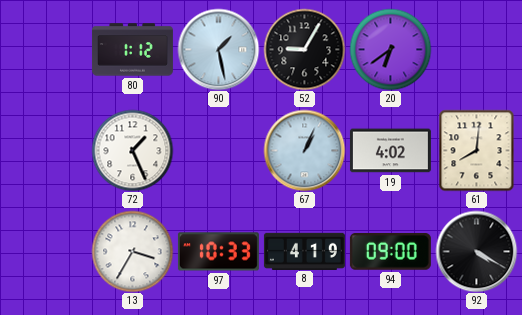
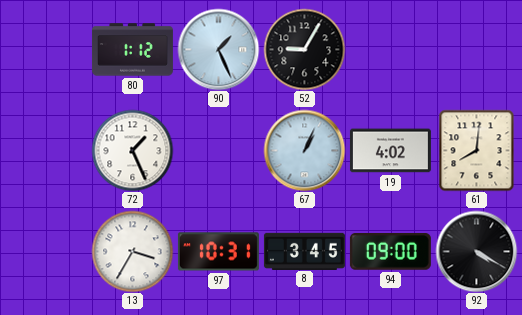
90: 1:28 -> 1:26
20: 6:39 -> none
97: 10:33 -> 10:31
8: 4:19 -> 3:45
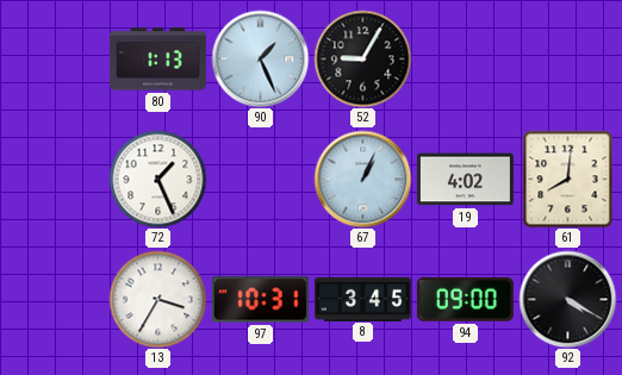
80: 1:12 -> 1:13
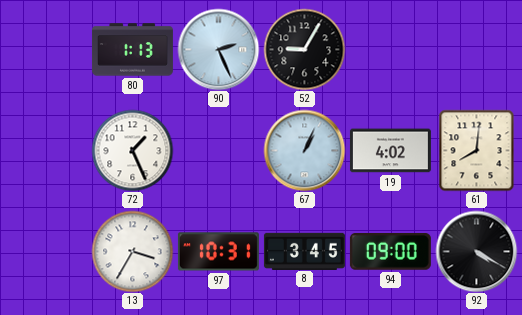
90: 1:26 -> 2:26
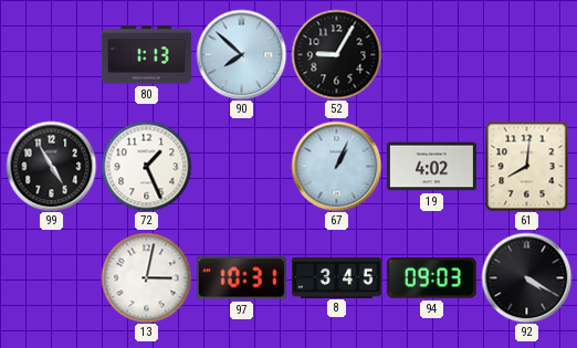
90: 2:26 -> 7:52
99: none -> 4:55
13: 3:35 -> 3:02
94: 09:00 -> 09:03
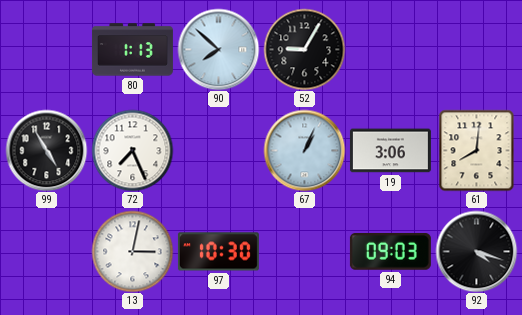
72: 1:26 -> 7:26
19: 4:02 -> 3:06
97: 10:31 -> 10:30
8: 3:45 -> none
92: 4:20 -> 4:18
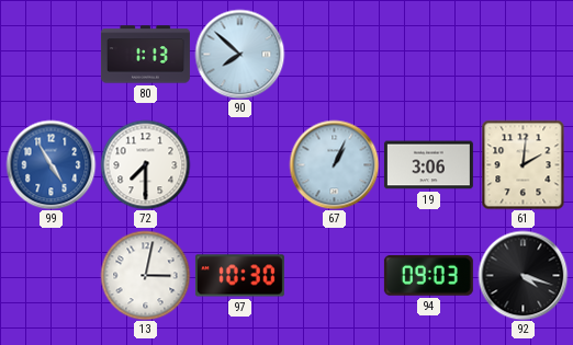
52: 9:05 -> none
99 dial: black -> blue
72: 7:26 -> 7:30
61: 8:01 -> 2:01
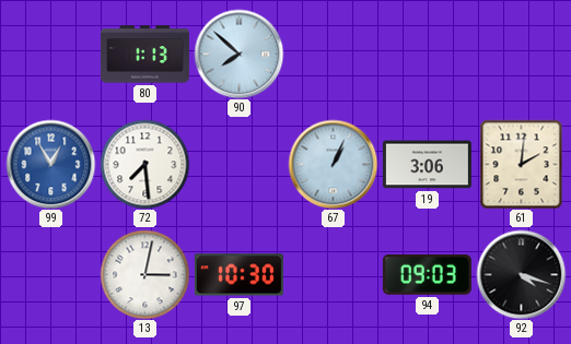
99: 4:55 -> 12:55
72: 7:30 -> 7:29
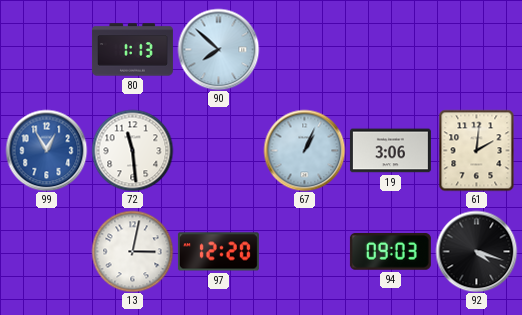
72: 7:29 -> 11:29
97: 10:30 -> 12:20
